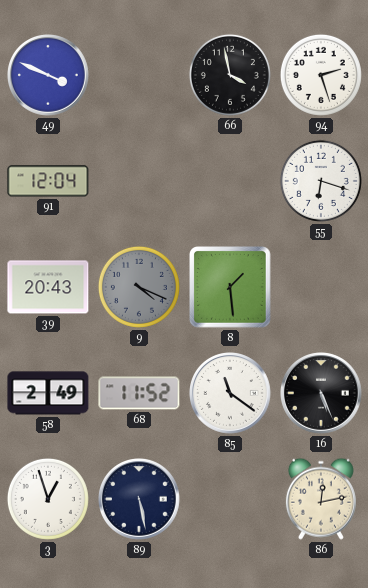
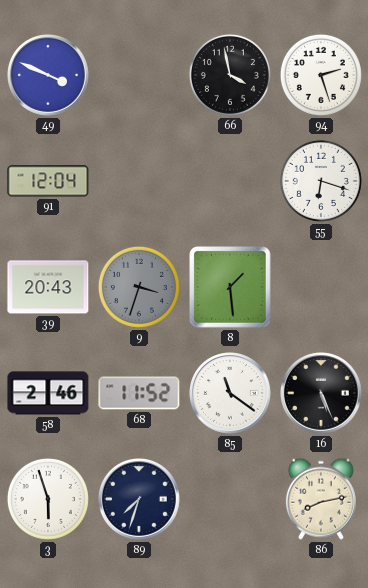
9: 4:19 -> 3:33
58: 2:49 -> 2:46
3: 12:57 -> 5:57
89: 5:28 -> 7:33
86: 12:13 -> 8:13
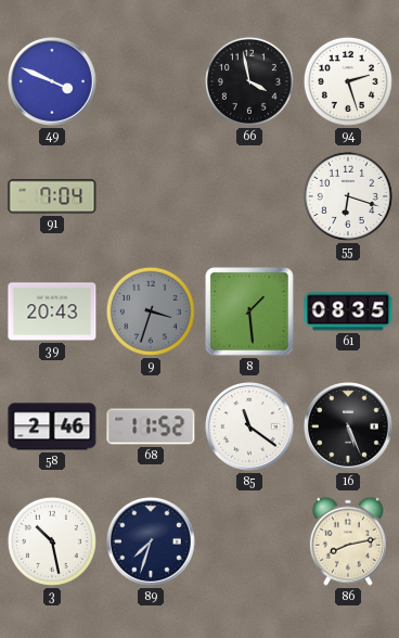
91: 12:04 -> 7:04
61: none -> 08:35
3: 5:57 -> 10:28
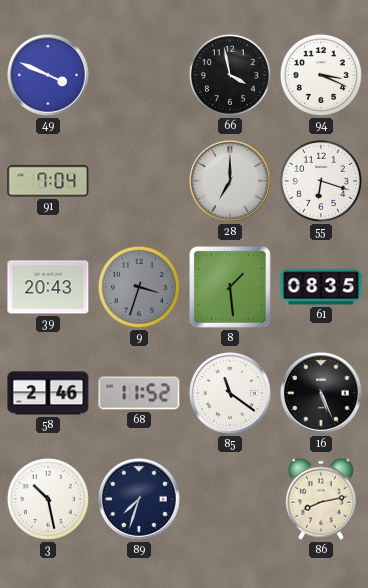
94: 2:27 -> 3:19
28: none -> 7:00
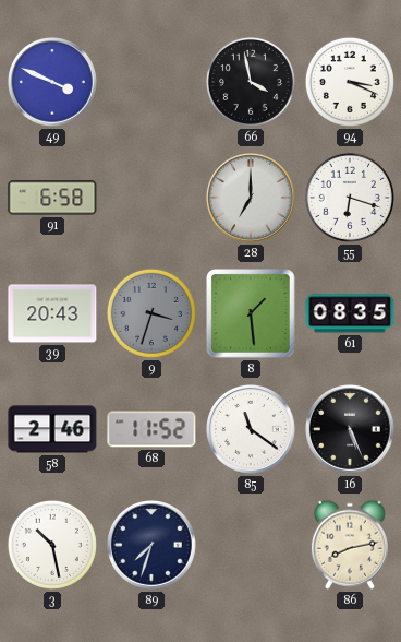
91: 7:04 -> 6:58
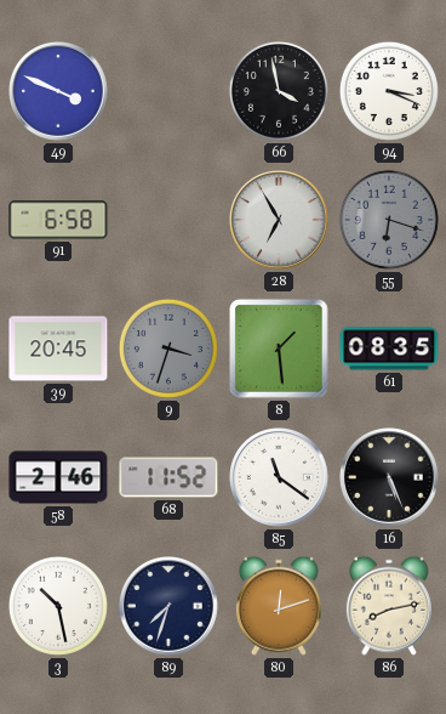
28: 7:00 -> 6:55
55 dial: white -> grey
39: 20:43 -> 20:45
80: none -> 12:12
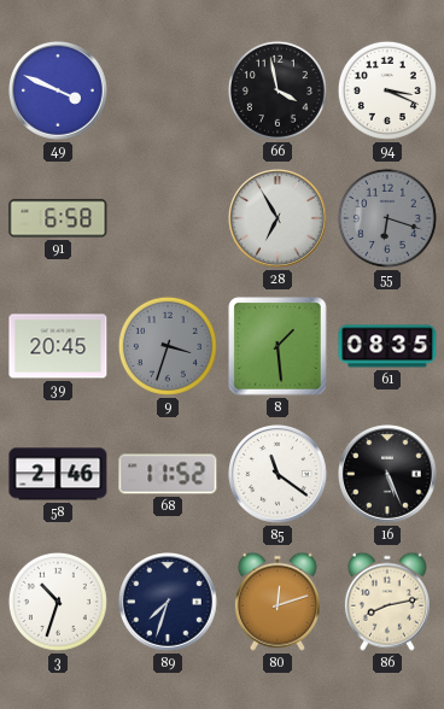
3: 10:28 -> 10:33
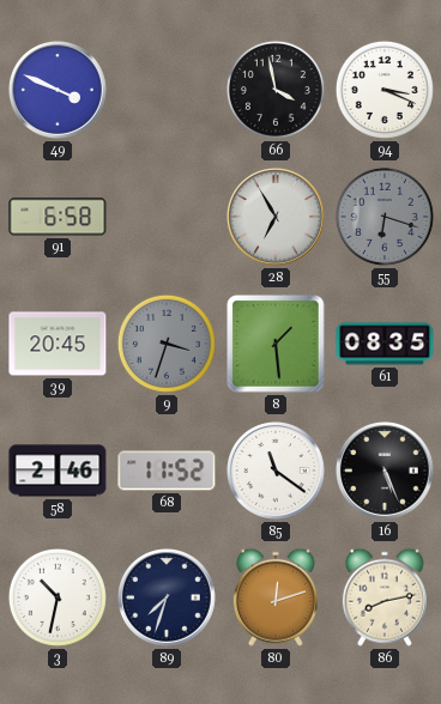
3: 10:33 -> 10:32
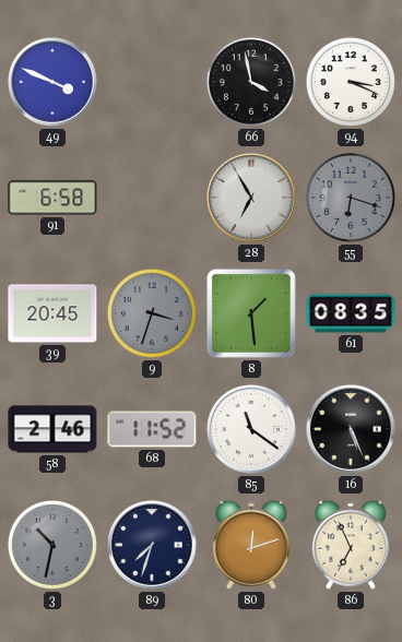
3 dial: white -> grey
86: 8:13 -> 6:56
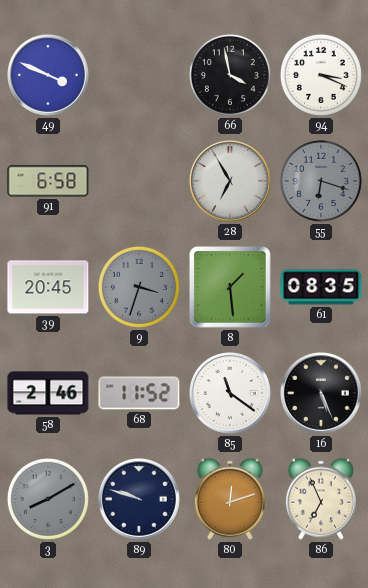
3: 10:32 -> 8:10
89: 7:33 -> 9:48
